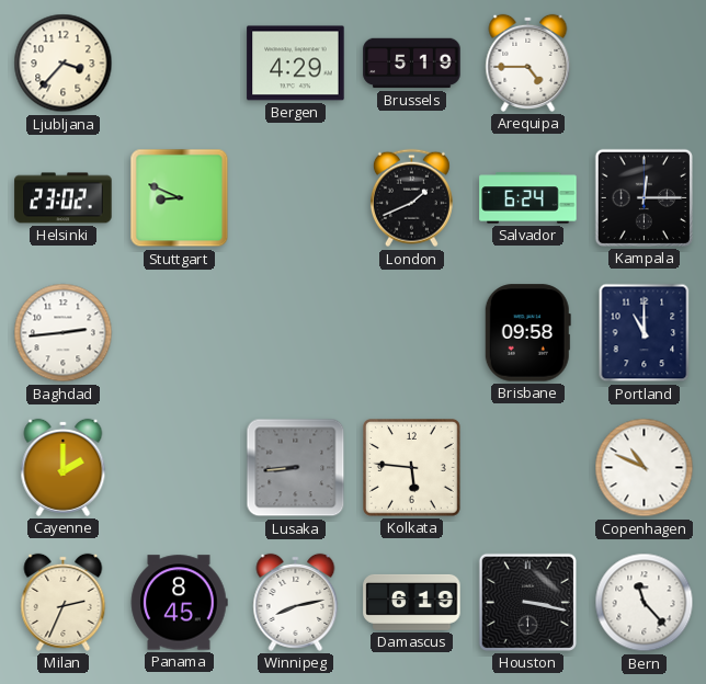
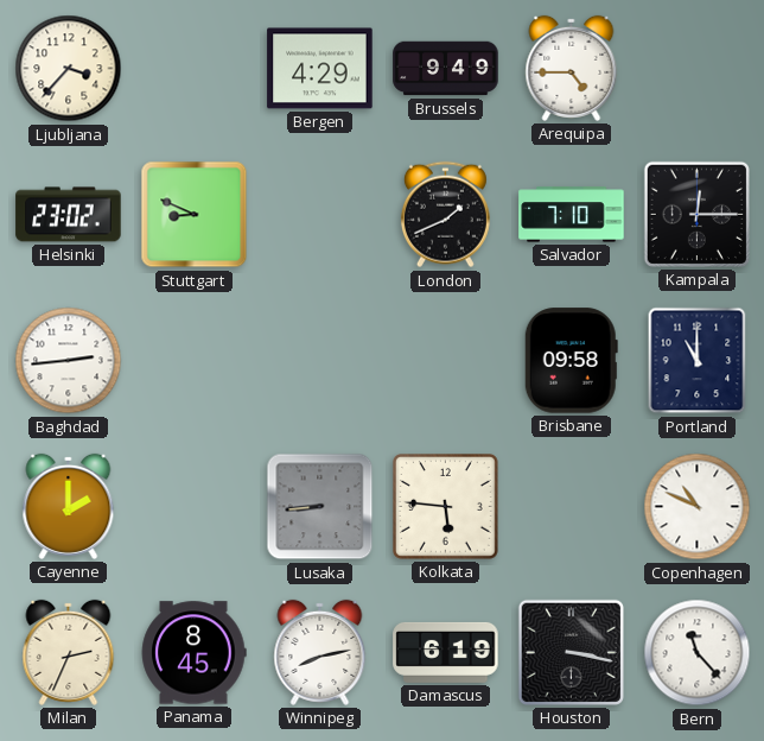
Brussels: 5:19 -> 9:49
Salvador: 6:24 -> 7:10
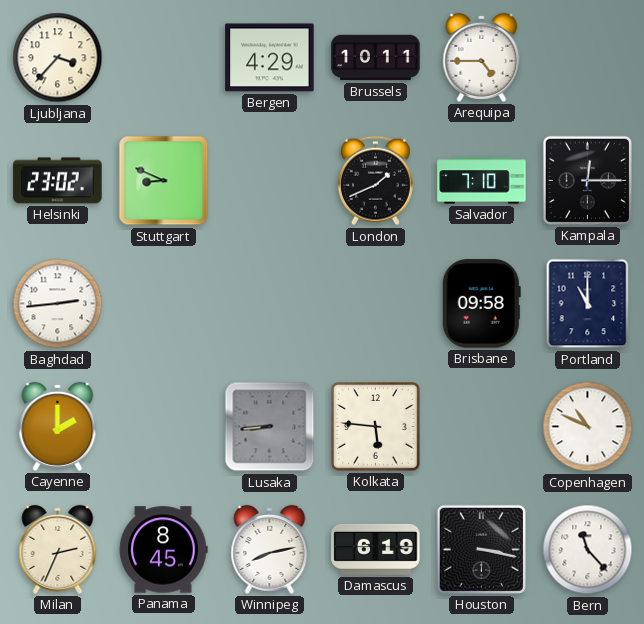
Brussels: 9:49 -> 10:11
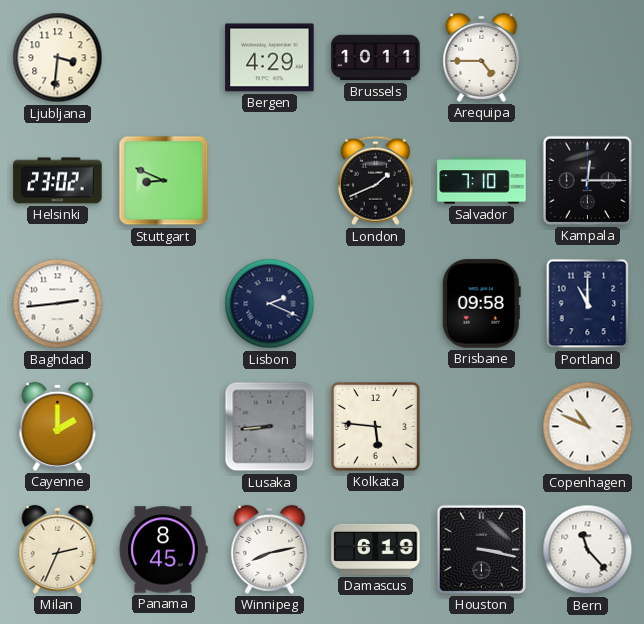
Ljubljana: 3:37 -> 3:31
Lisbon: none -> 2:19
